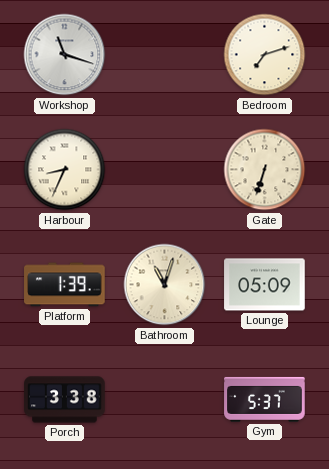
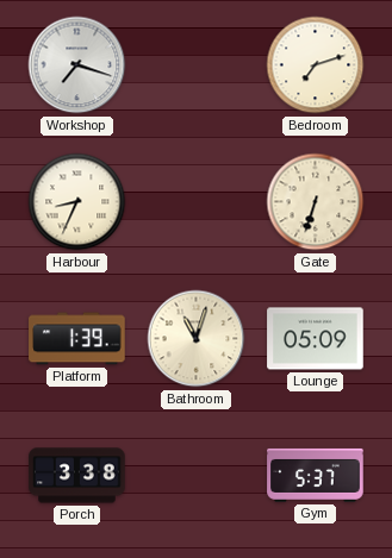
Workshop: 11:18 -> 7:18
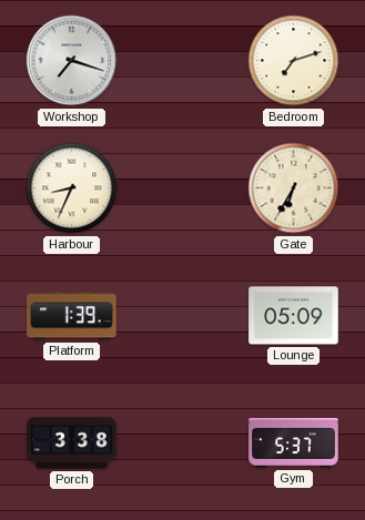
Gate: 6:33 -> 6:35
Bathroom: 11:03 -> none
